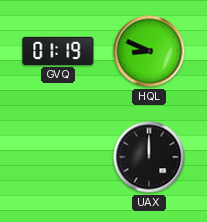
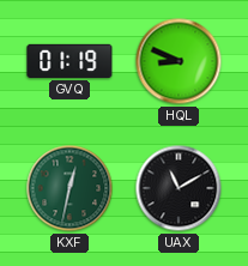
KXF: none -> 12:32
UAX: 12:00 -> 11:10
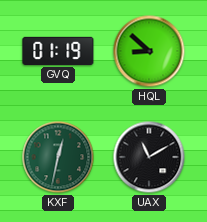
HQL: 8:49 -> 8:52
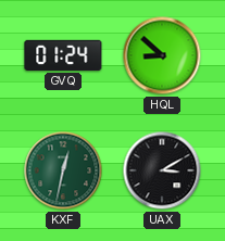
GVQ: 01:19 -> 01:24
UAX: 11:10 -> 3:10
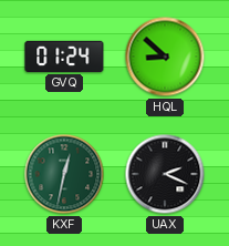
UAX: 3:10 -> 2:19
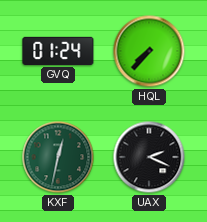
HQL: 8:52 -> 7:37
